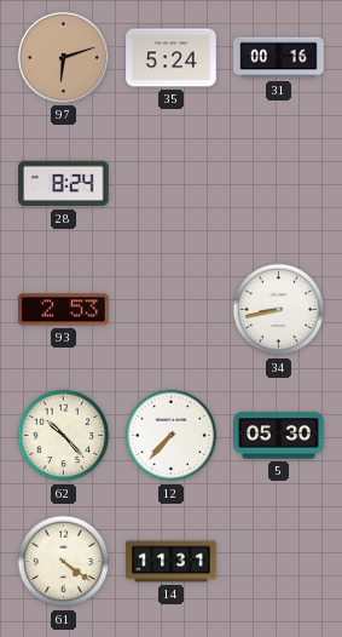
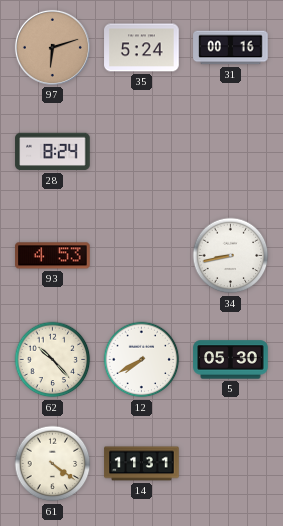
93: 2:53 -> 4:53
12: 7:37 -> 7:40
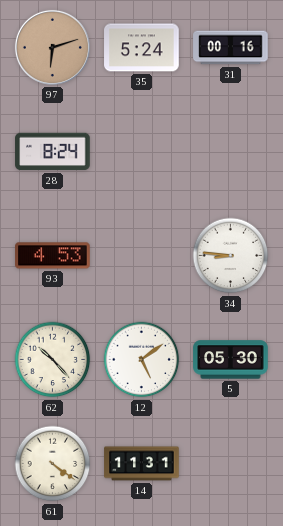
34: 8:43 -> 8:46
12: 7:40 -> 5:09
